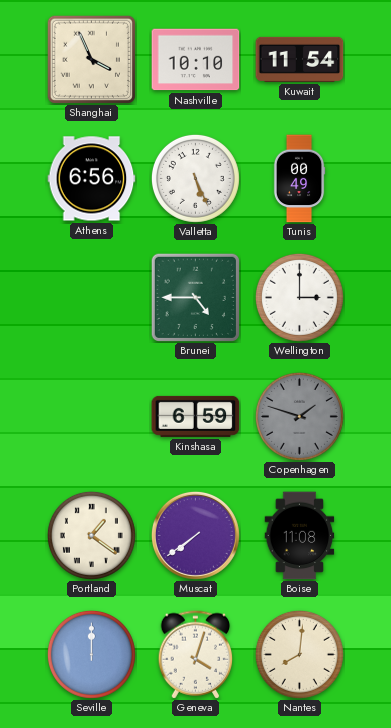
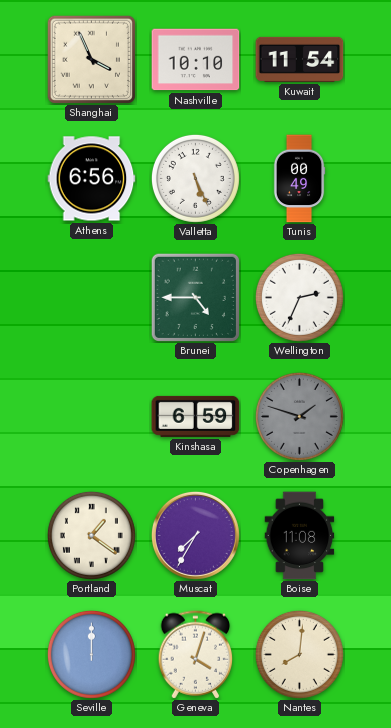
Wellington: 3:00 -> 2:34
Muscat: 7:39 -> 7:35
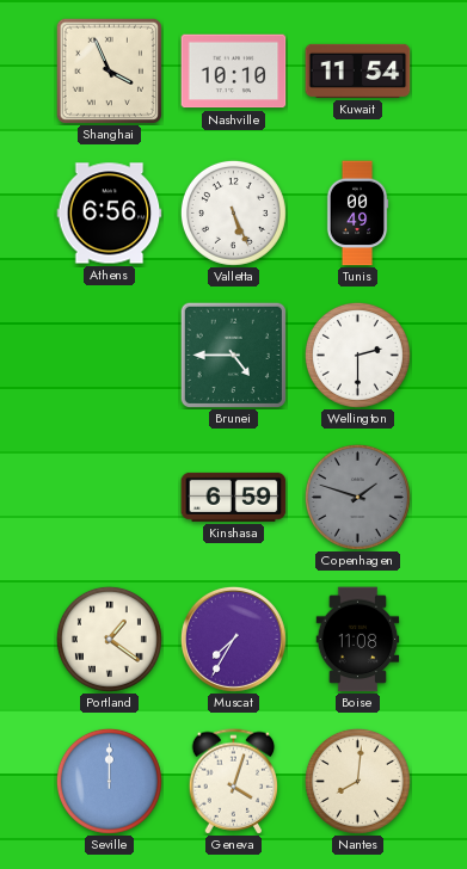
Wellington: 2:34 -> 2:30
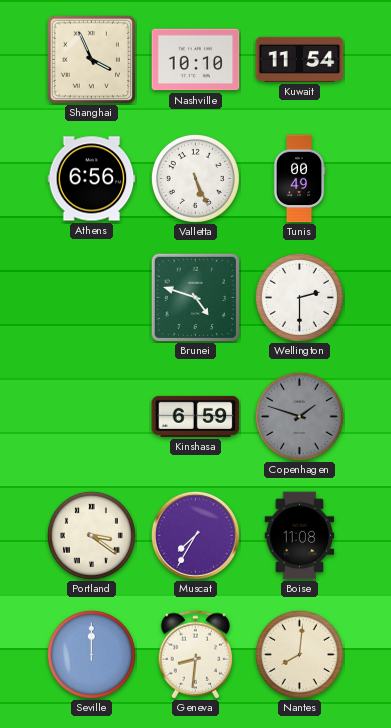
Brunei: 4:45 -> 4:48
Portland: 1:21 -> 3:21
Geneva: 4:03 -> 8:31
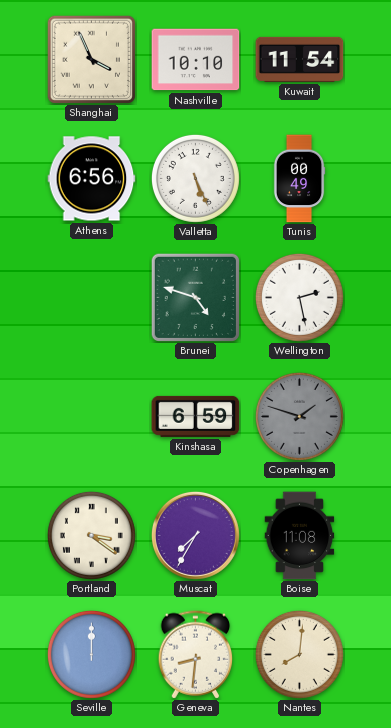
Wellington: 2:30 -> 2:28
